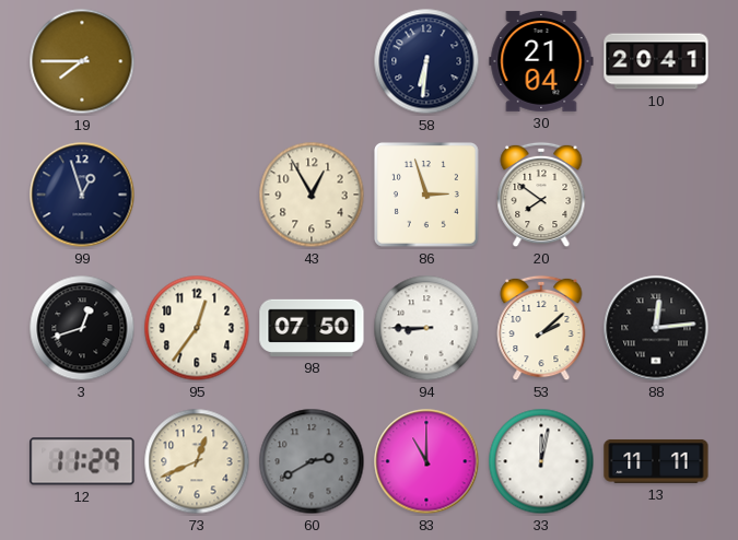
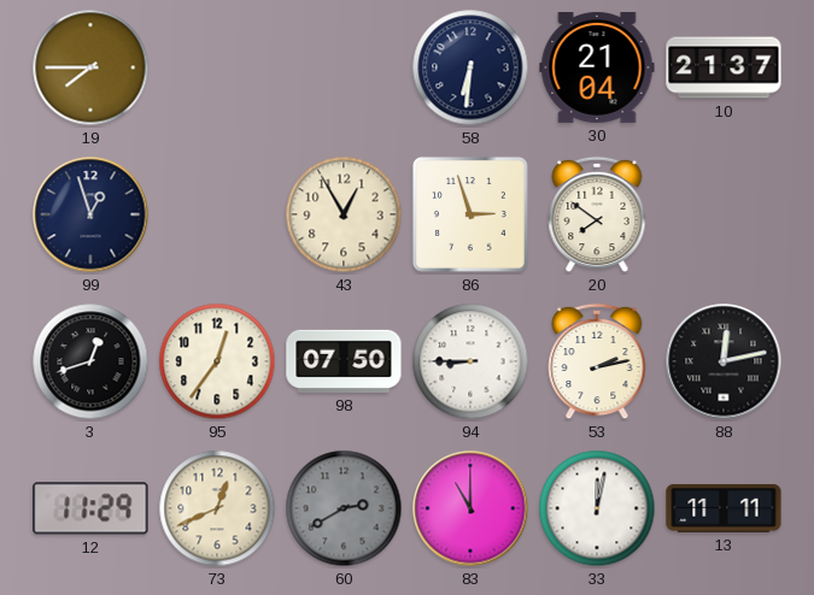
10: 20:41 -> 21:37
53: 2:08 -> 2:13
88: 12:14 -> 12:13
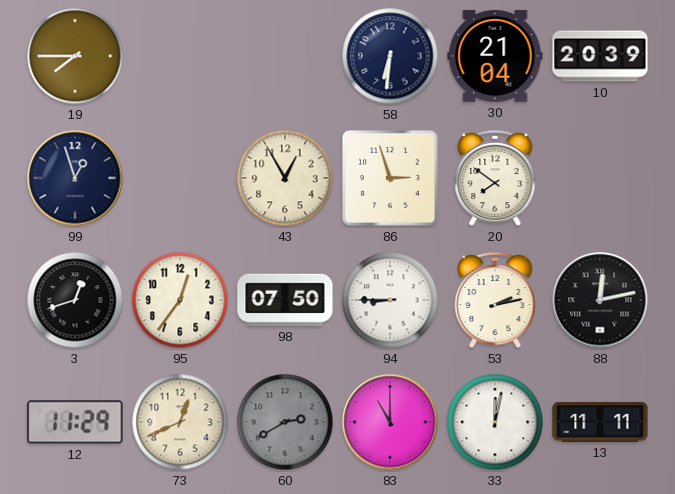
10: 21:37 -> 20:39
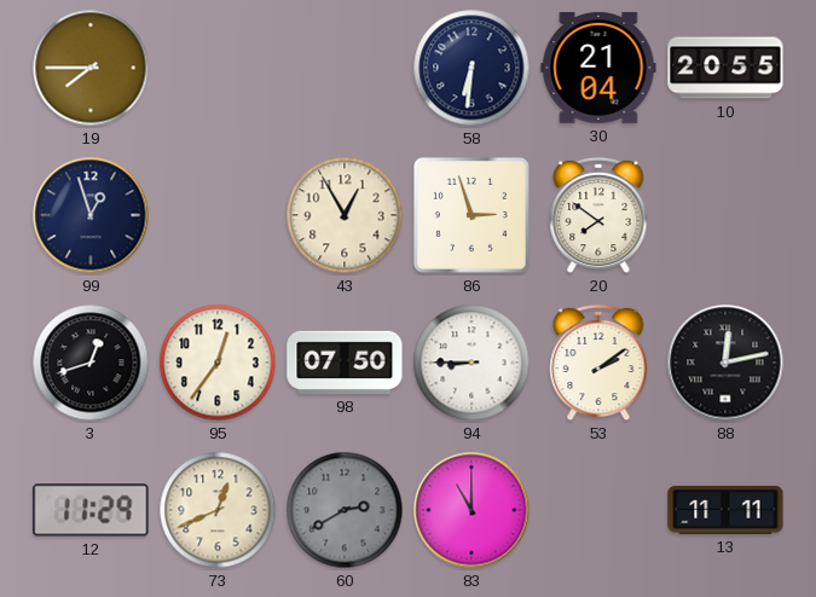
10: 20:39 -> 20:55
53: 2:13 -> 2:09
33: 12:02 -> none
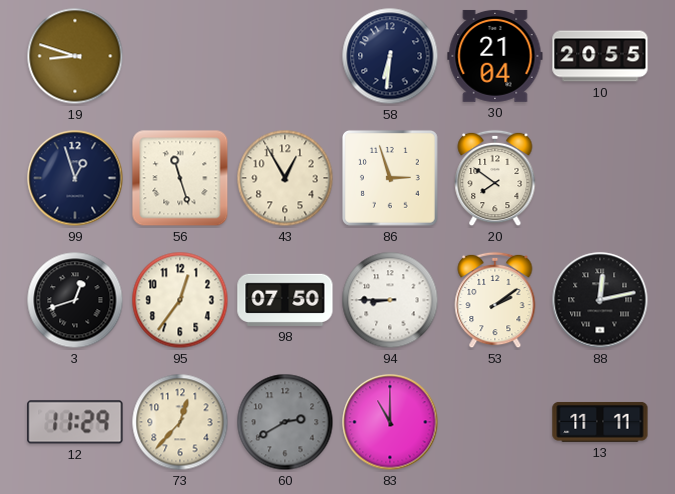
19: 7:45 -> 8:48
56: none -> 11:27
73: 12:41 -> 12:37
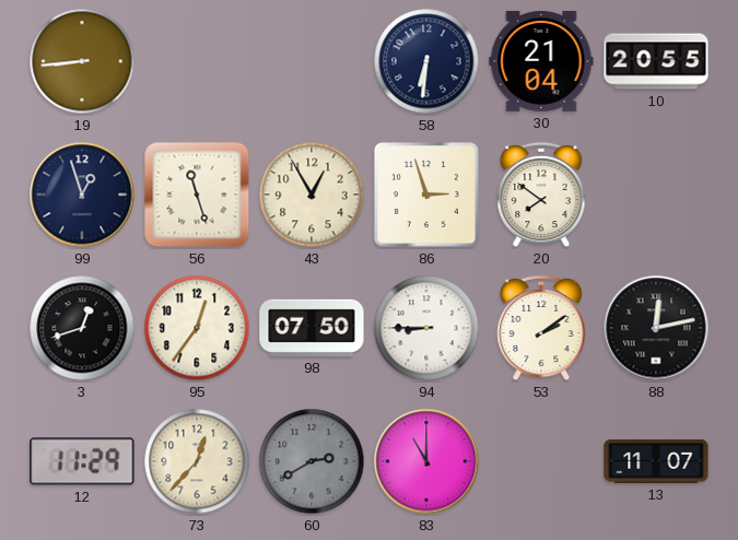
19: 8:48 -> 8:44
13: 11:11 -> 11:07
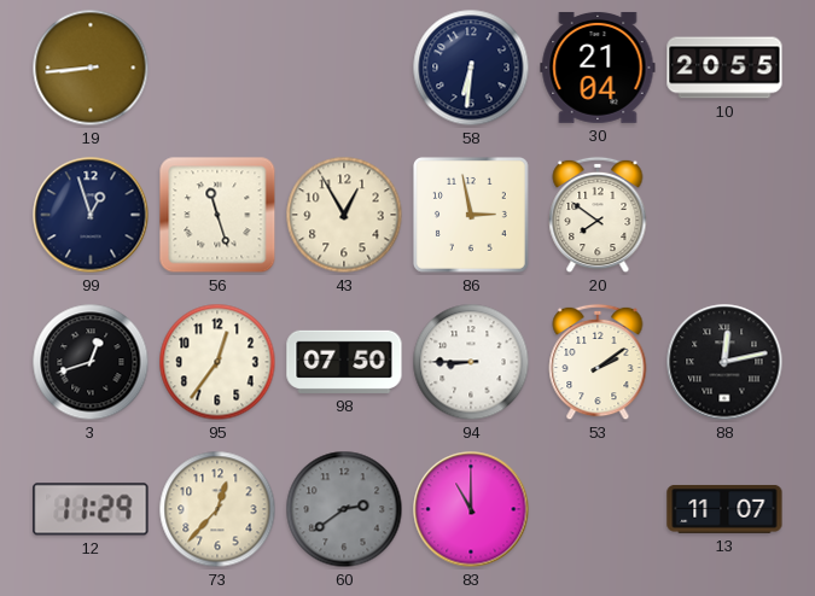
86: 2:57 -> 2:58
60: 2:40 -> 2:39
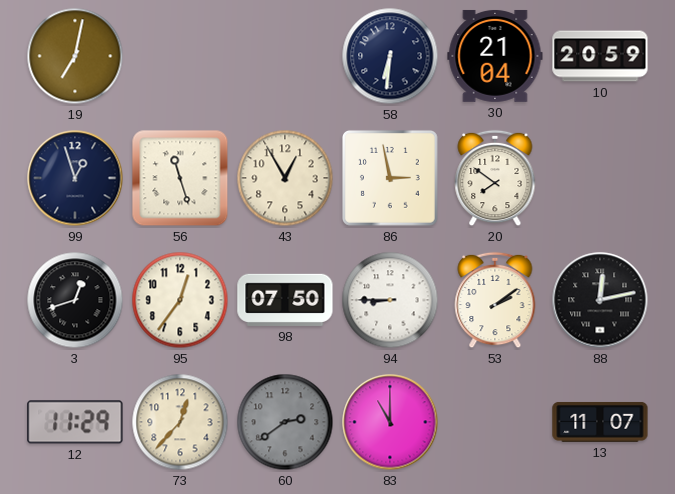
19: 8:44 -> 7:02
10: 20:55 -> 20:59
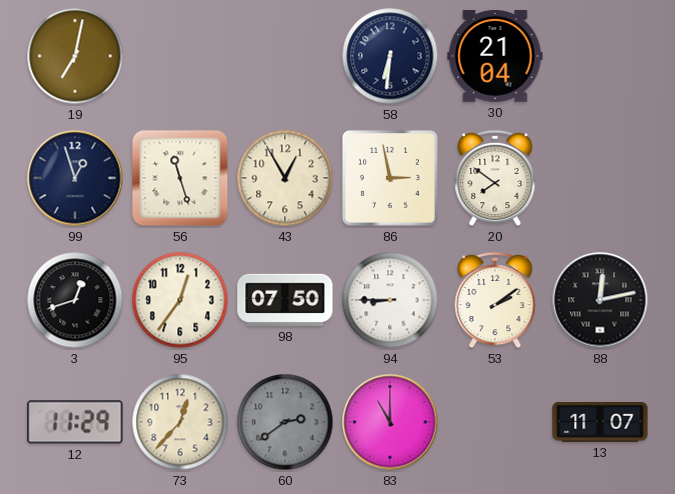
10: 20:59 -> none
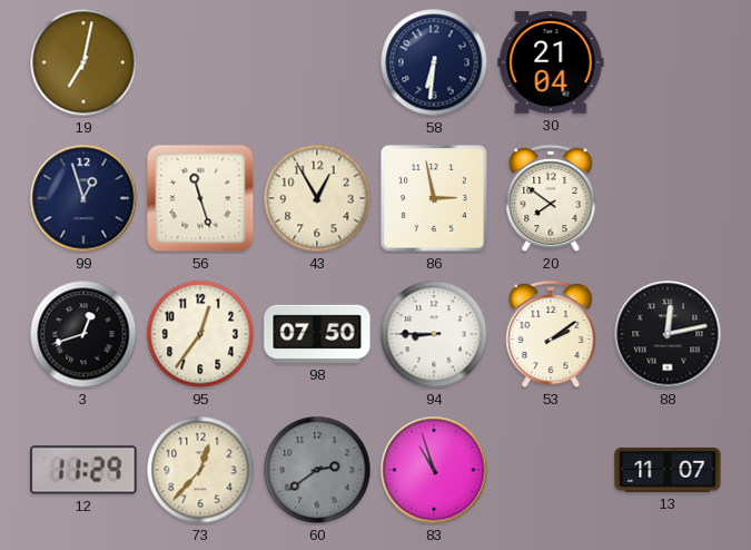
83: 11:00 -> 10:57
